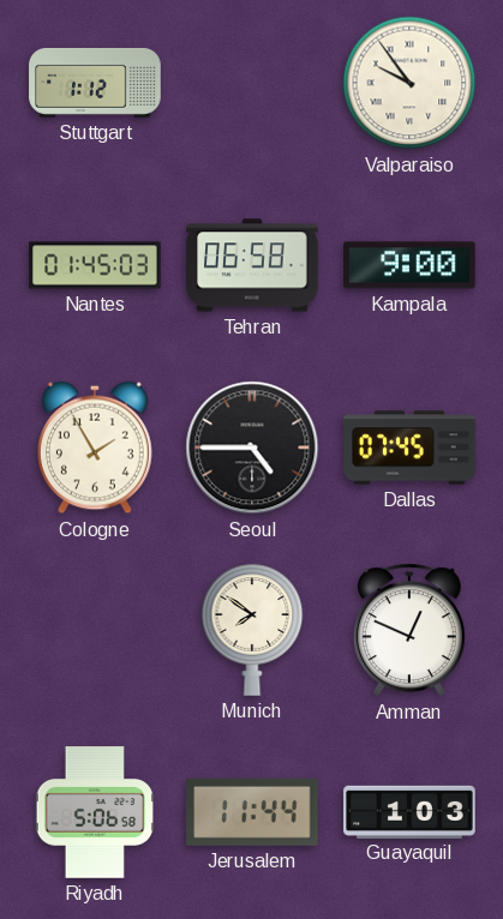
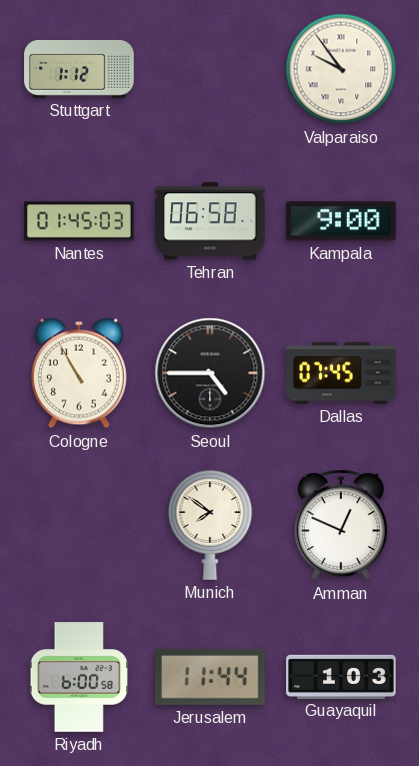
Cologne: 1:55 -> 10:55
Riyadh: 5:06 -> 6:00
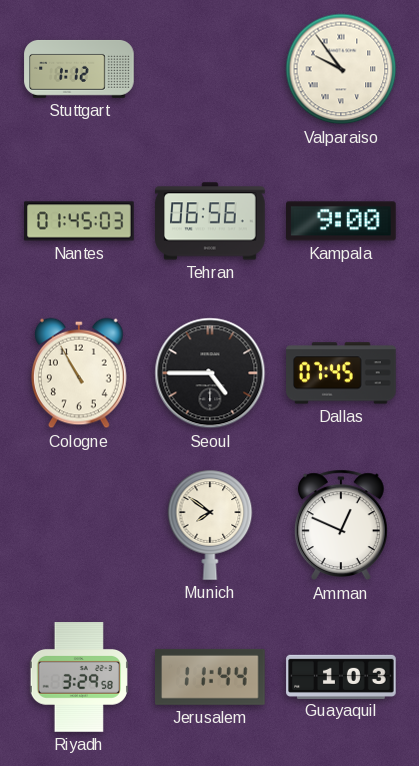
Tehran: 06:58 -> 06:56
Riyadh: 6:00 -> 3:29
